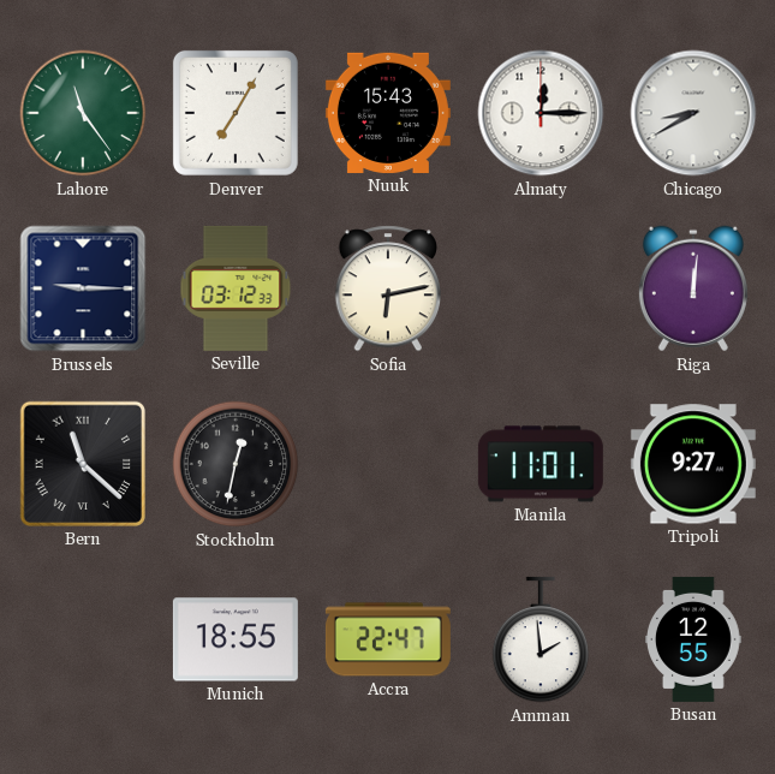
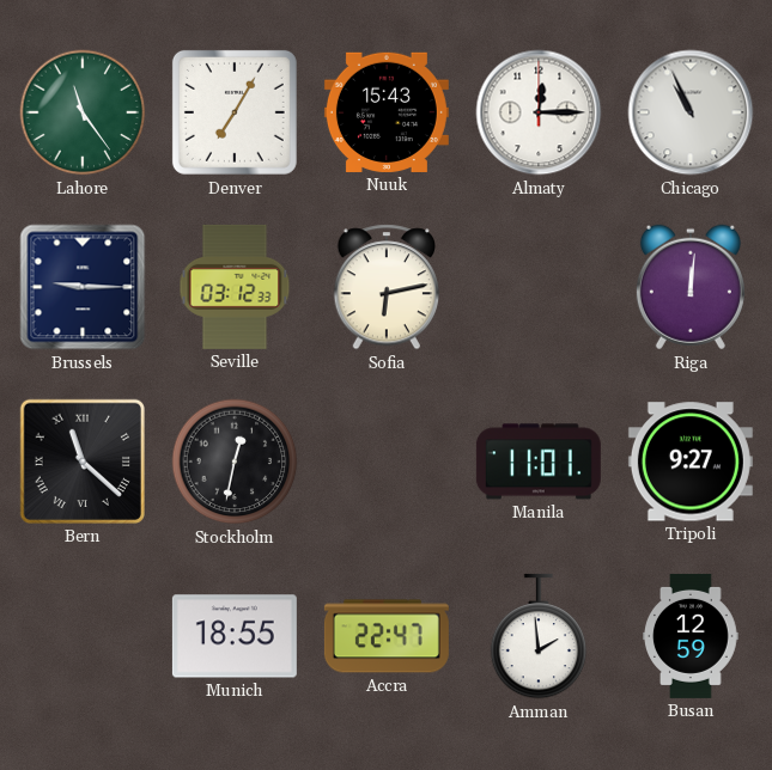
Chicago: 8:40 -> 10:56
Busan: 12:55 -> 12:59
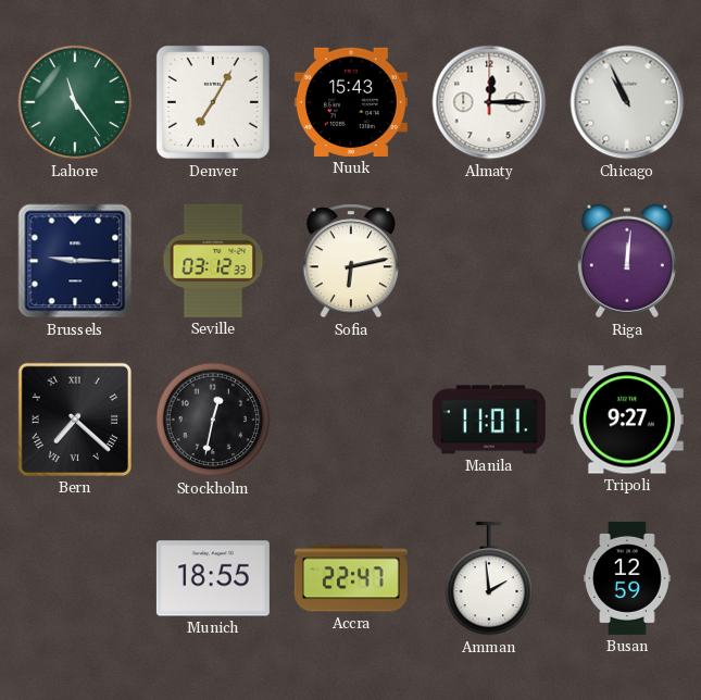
Bern: 11:22 -> 7:22
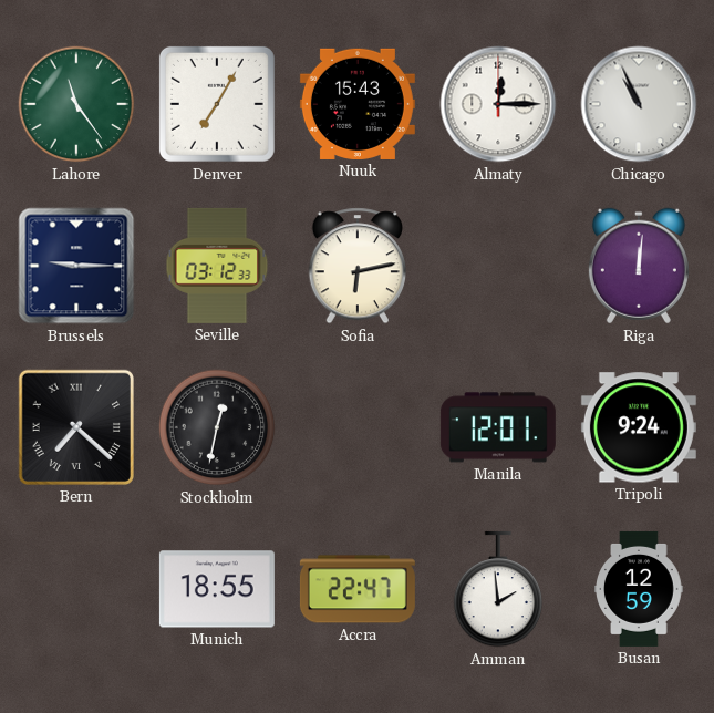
Manila: 11:01 -> 12:01
Tripoli: 9:27 -> 9:24
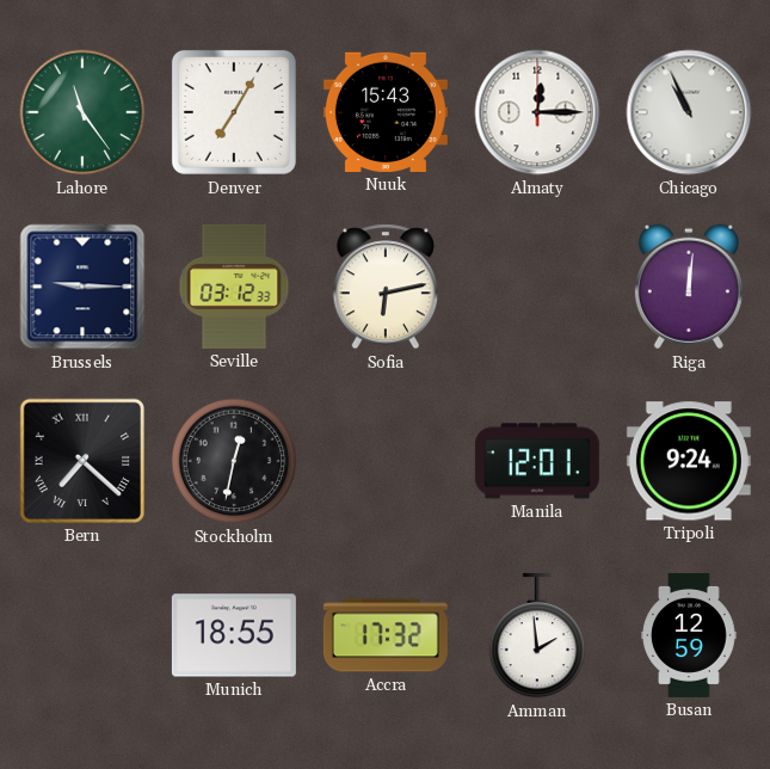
Accra: 22:47 -> 17:32
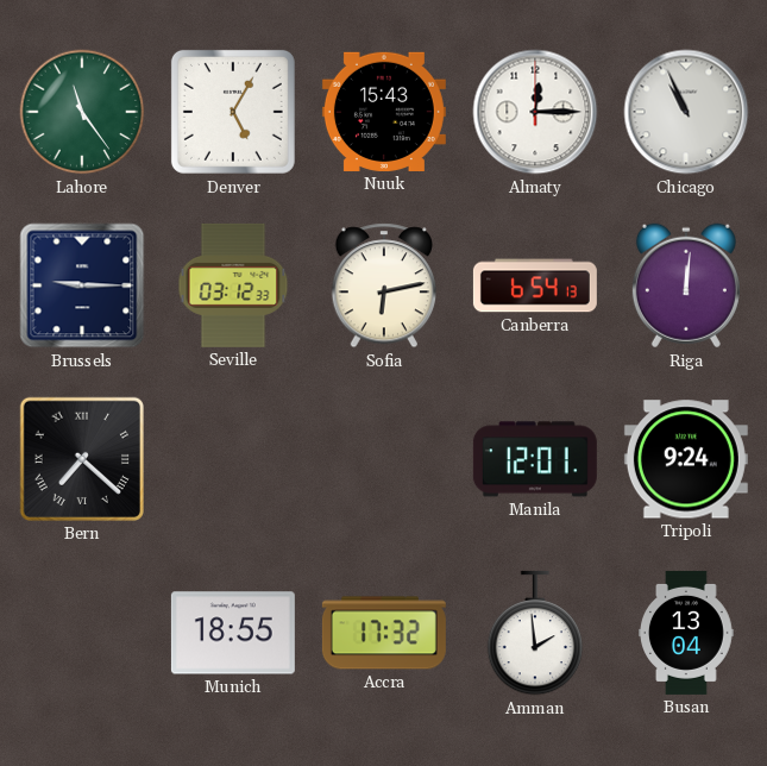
Denver: 7:05 -> 5:05
Canberra: none -> 6:54
Stockholm: 12:32 -> none
Busan: 12:59 -> 13:04
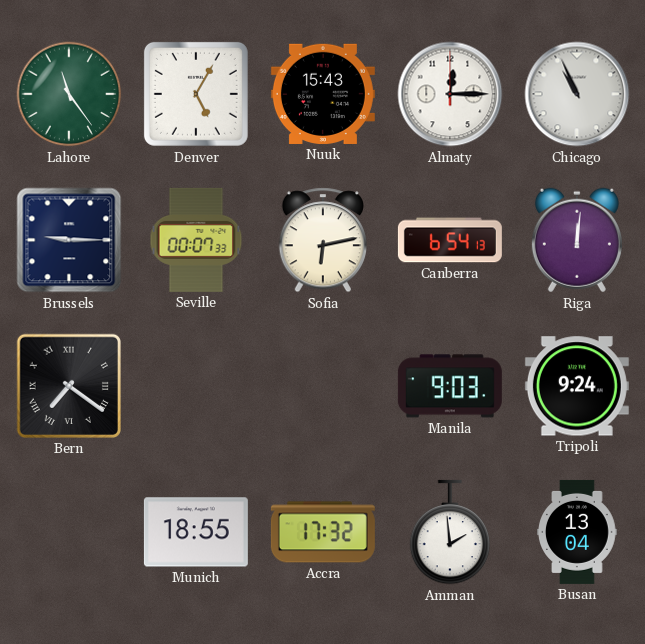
Seville: 03:12 -> 00:07
Bern: 7:22 -> 7:21
Manila: 12:01 -> 9:03
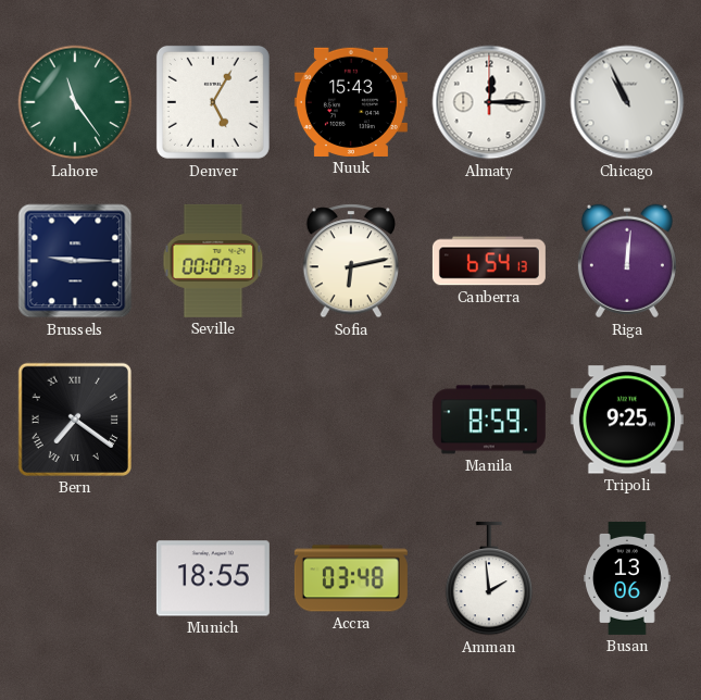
Manila: 9:03 -> 8:59
Tripoli: 9:24 -> 9:25
Accra: 17:32 -> 03:48
Busan: 13:04 -> 13:06
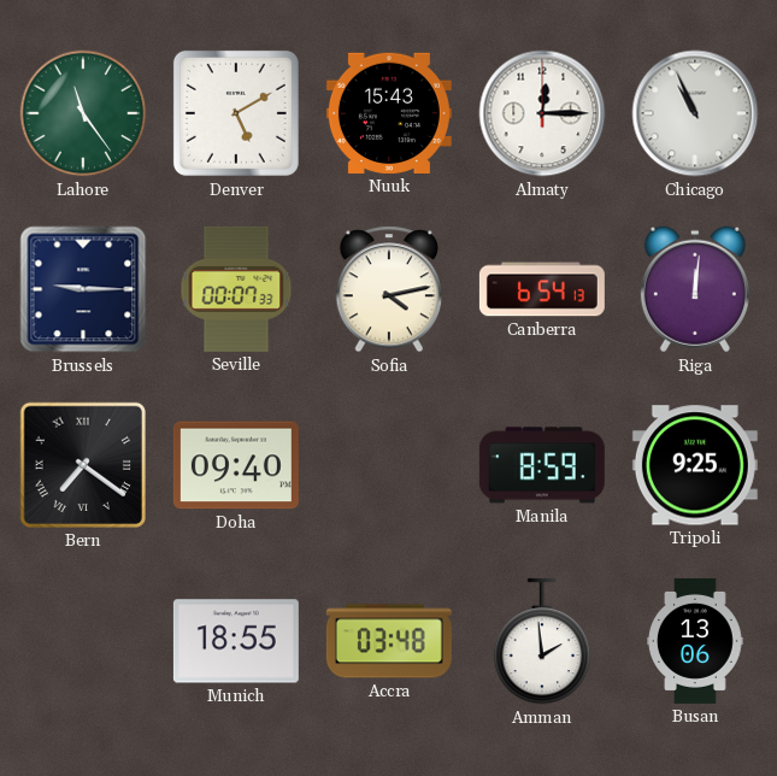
Denver: 5:05 -> 5:10
Sofia: 6:13 -> 4:13
Doha: none -> 09:40
